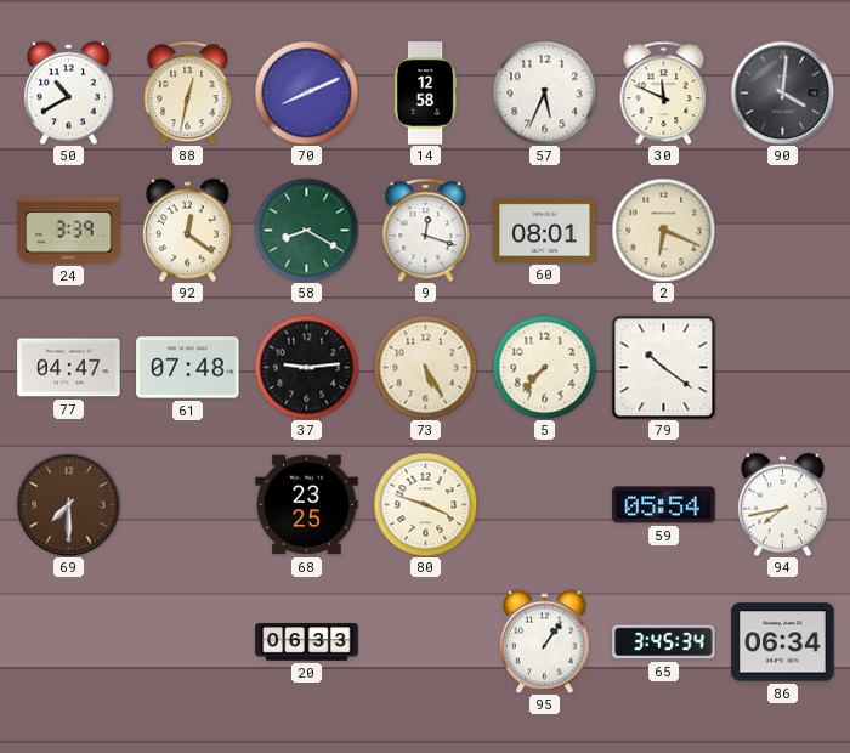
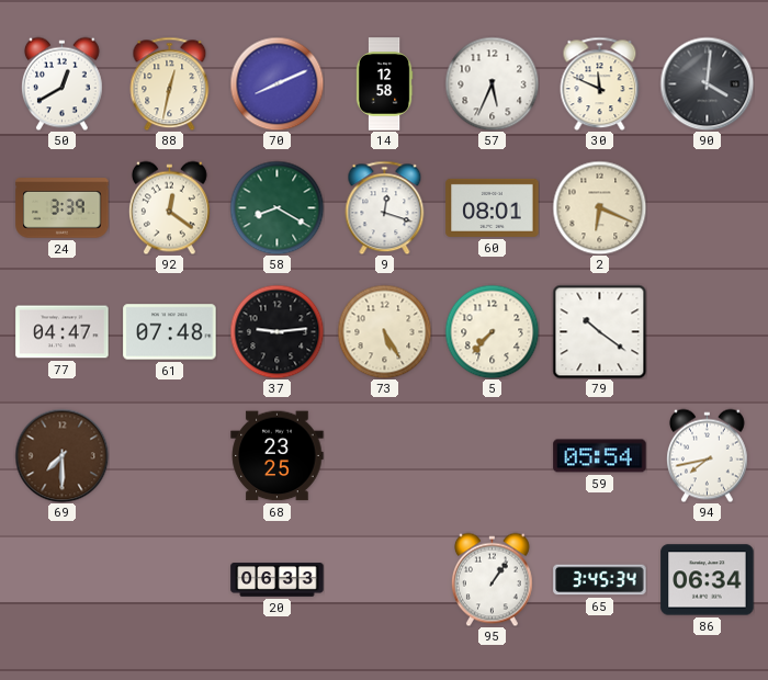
50: 10:40 -> 12:40
80: 3:48 -> none
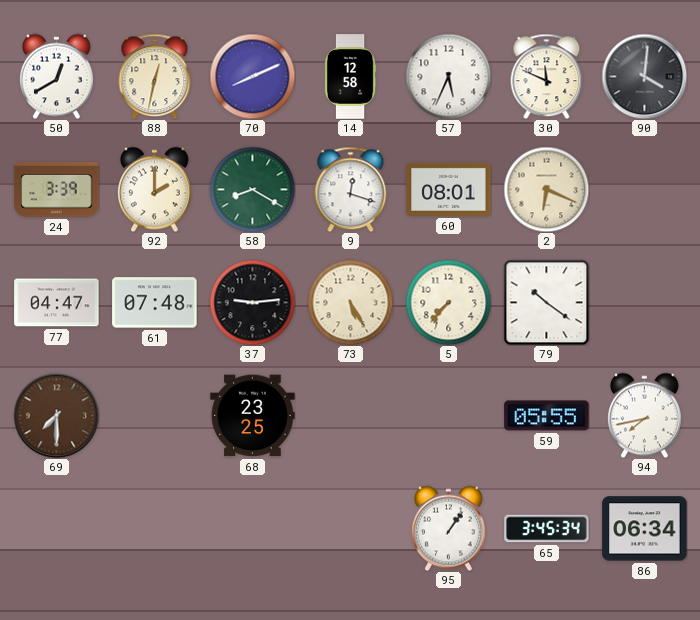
92: 12:21 -> 2:00
59: 05:54 -> 05:55
20: 06:33 -> none
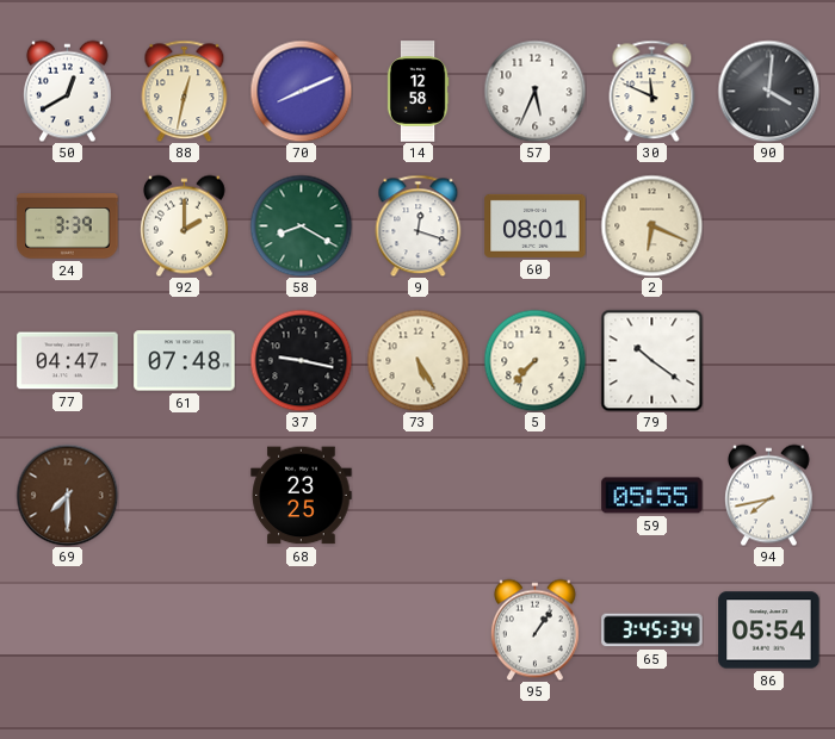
37: 9:14 -> 9:17
86: 06:34 -> 05:54
